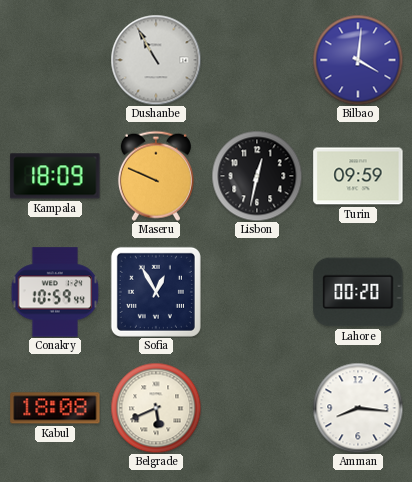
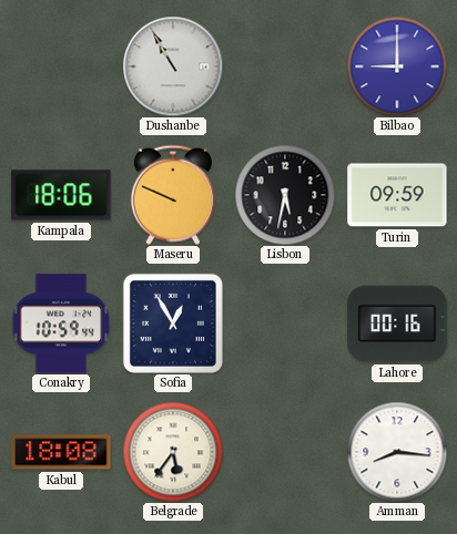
Bilbao: 4:01 -> 9:00
Kampala: 18:09 -> 18:06
Lisbon: 12:32 -> 5:32
Lahore: 00:20 -> 00:16
Belgrade: 5:41 -> 5:36
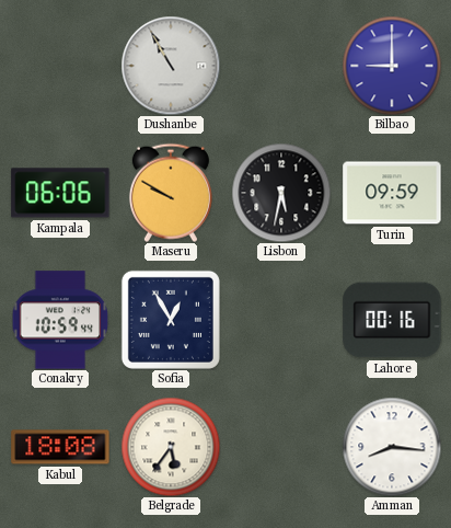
Kampala: 18:06 -> 06:06
Maseru: 9:49 -> 9:50
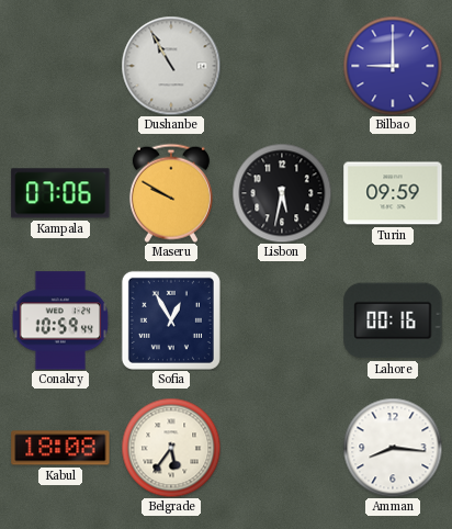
Kampala: 06:06 -> 07:06
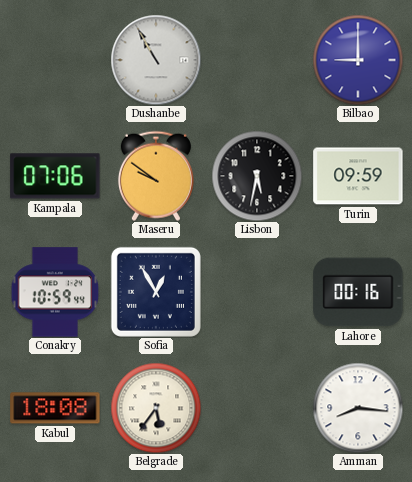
Maseru: 9:50 -> 9:51
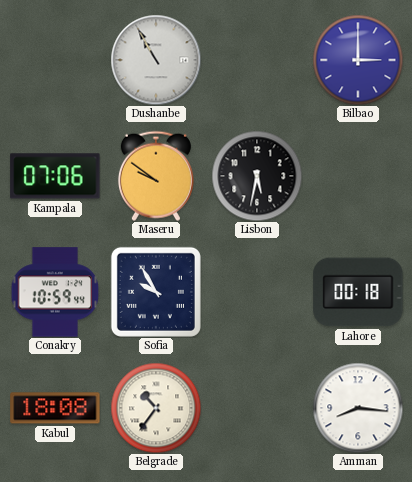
Bilbao: 9:00 -> 3:00
Turin: 09:59 -> none
Sofia: 12:55 -> 9:55
Lahore: 00:16 -> 00:18
Belgrade: 5:36 -> 10:36
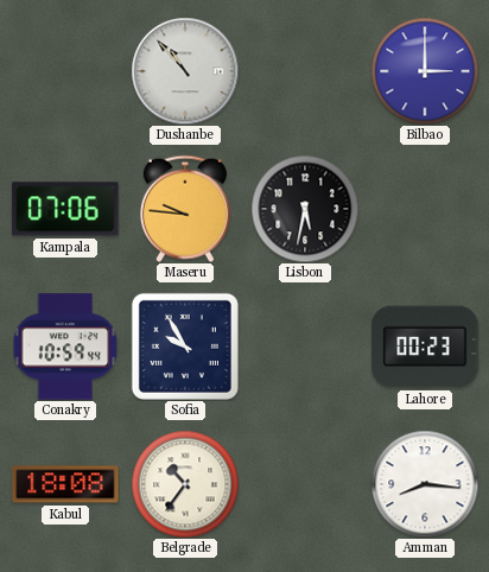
Dushanbe: 10:55 -> 10:53
Maseru: 9:51 -> 9:46
Lahore: 00:18 -> 00:23
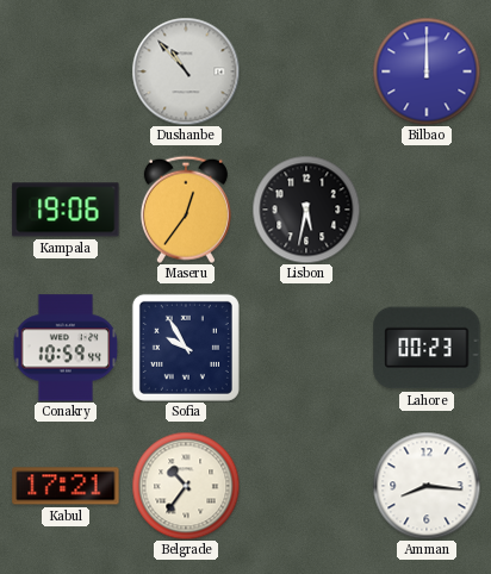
Bilbao: 3:00 -> 12:00
Kampala: 07:06 -> 19:06
Maseru: 9:46 -> 12:36
Kabul: 18:08 -> 17:21
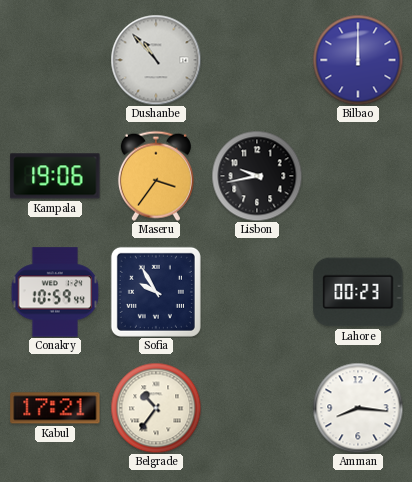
Maseru: 12:36 -> 3:36
Lisbon: 5:32 -> 9:43
